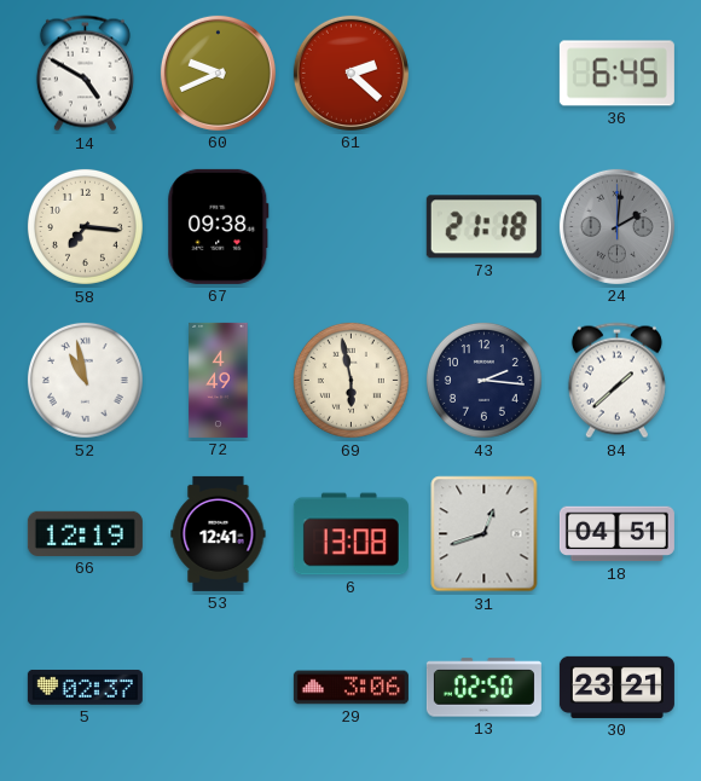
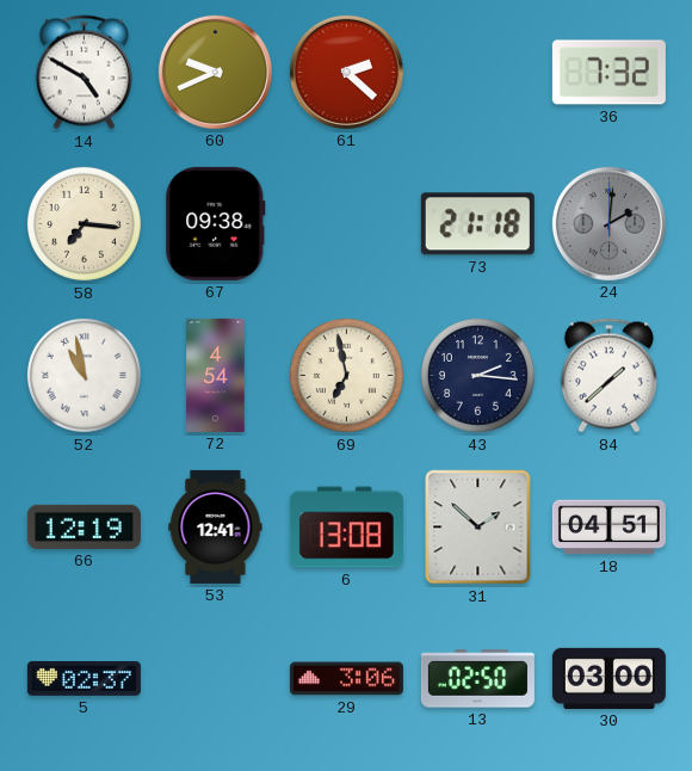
36: 6:45 -> 7:32
72: 4:49 -> 4:54
69: 5:58 -> 6:58
31: 12:42 -> 1:52
30: 23:21 -> 03:00
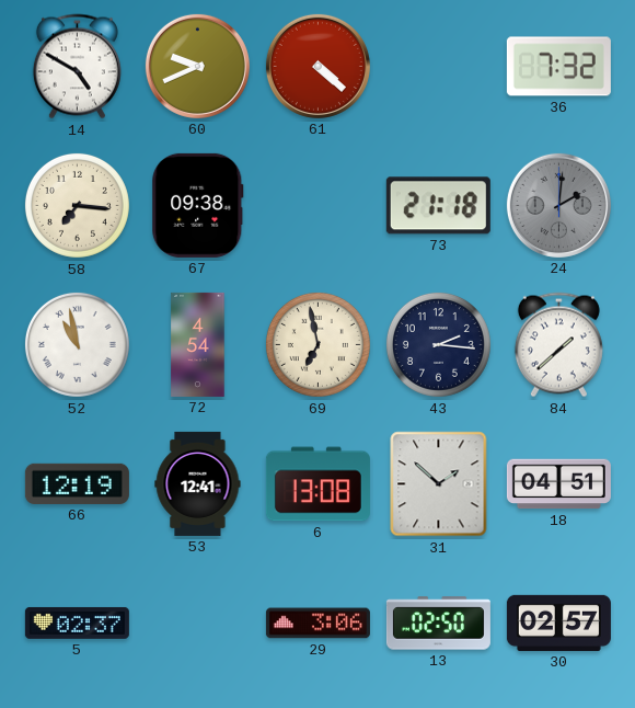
61: 2:22 -> 4:22
30: 03:00 -> 02:57
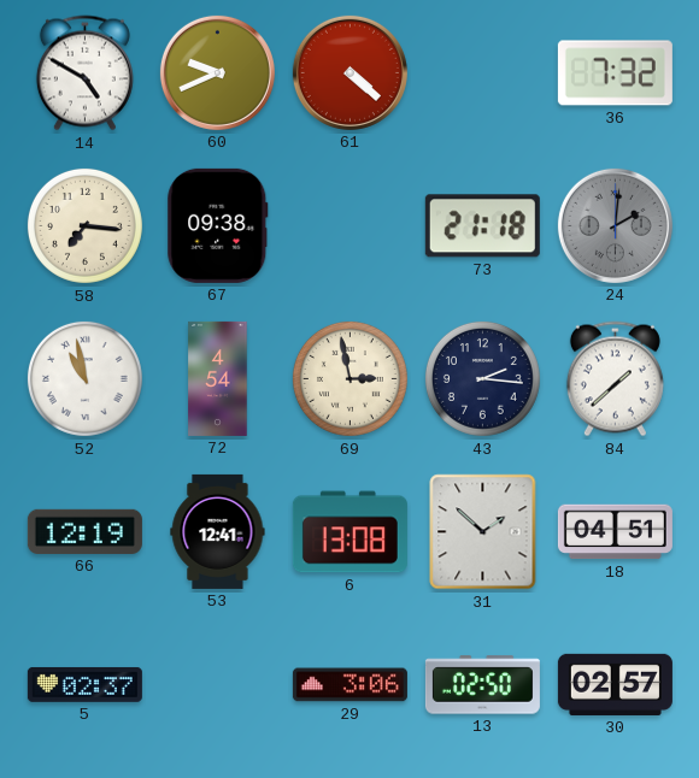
69: 6:58 -> 2:58
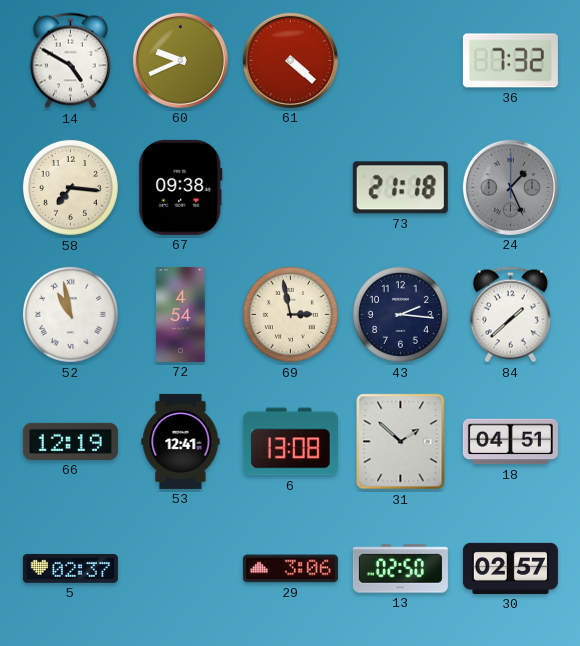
24: 2:01 -> 1:26
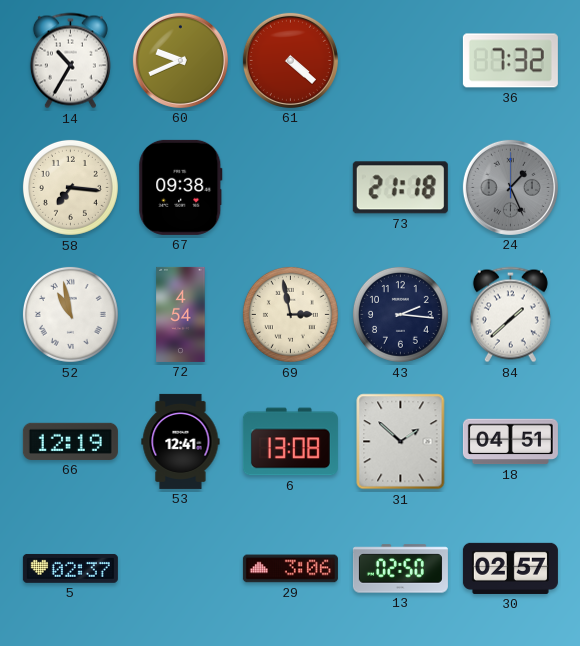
14: 4:50 -> 10:35
